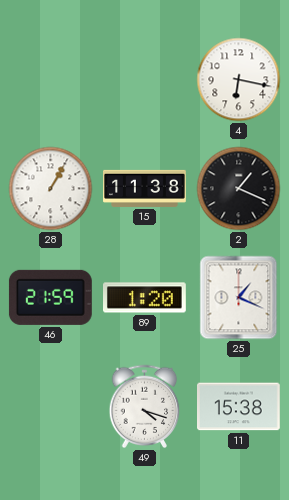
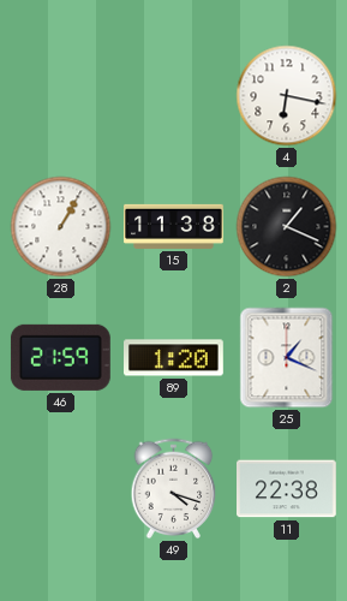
11: 15:38 -> 22:38
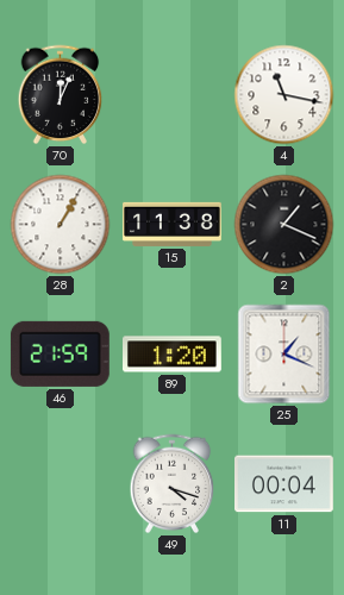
70: none -> 12:04
4: 6:17 -> 11:17
11: 22:38 -> 00:04
